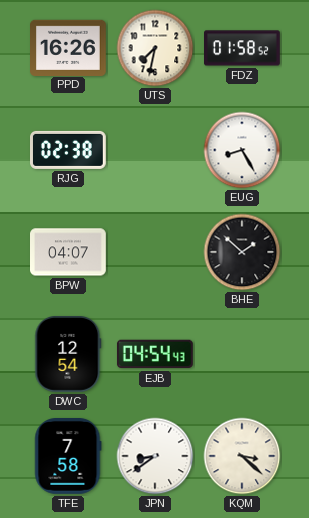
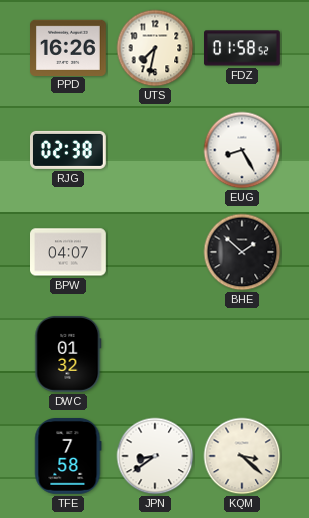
DWC: 12:54 -> 01:32
EJB: 04:54 -> none
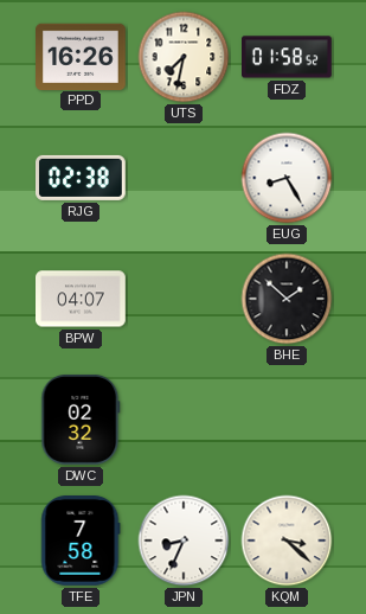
DWC: 01:32 -> 02:32
JPN: 8:39 -> 8:34
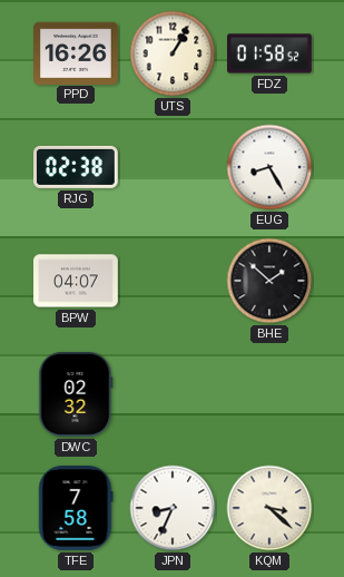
UTS: 7:32 -> 1:05
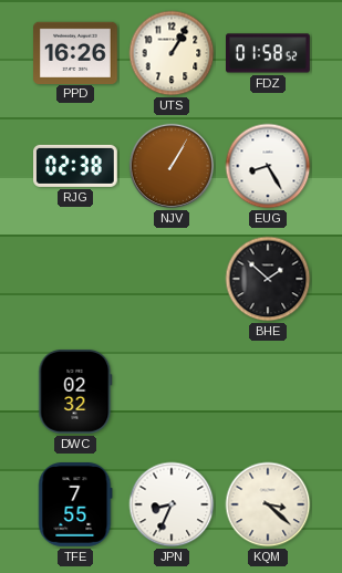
NJV: none -> 1:05
BPW: 04:07 -> none
TFE: 7:58 -> 7:55
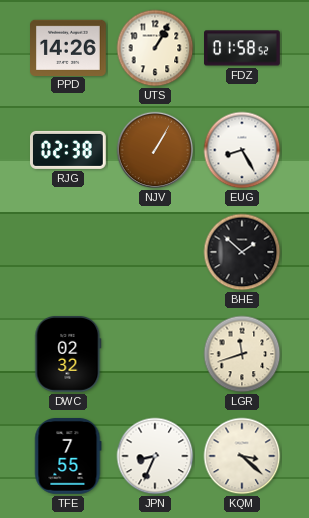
PPD: 16:26 -> 14:26
LGR: none -> 11:42
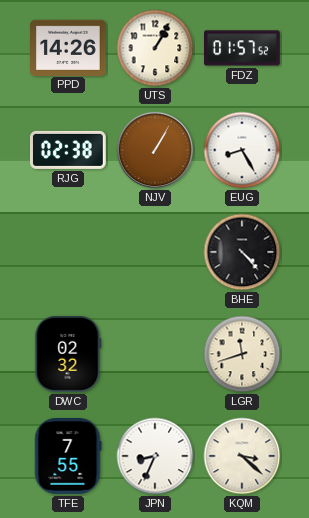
FDZ: 01:58 -> 01:57
BHE: 1:52 -> 4:23
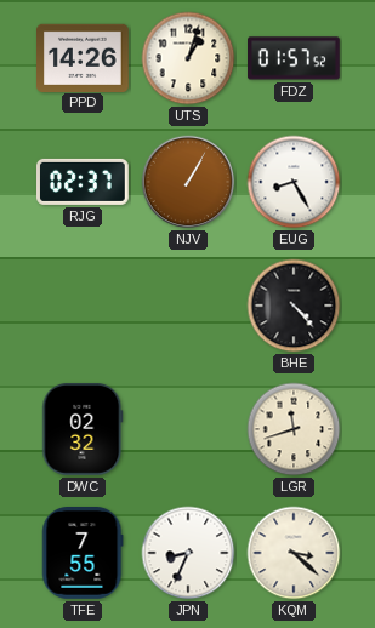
UTS: 1:05 -> 1:03
RJG: 02:38 -> 02:37
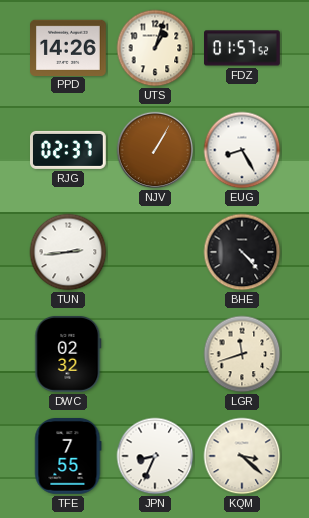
TUN: none -> 2:44
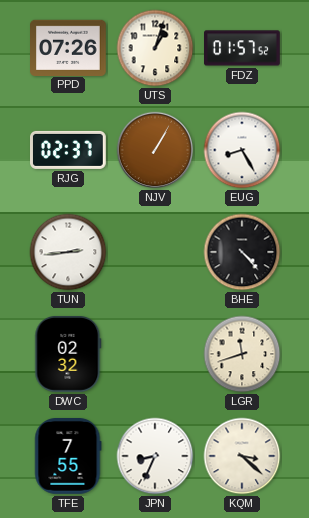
PPD: 14:26 -> 07:26
